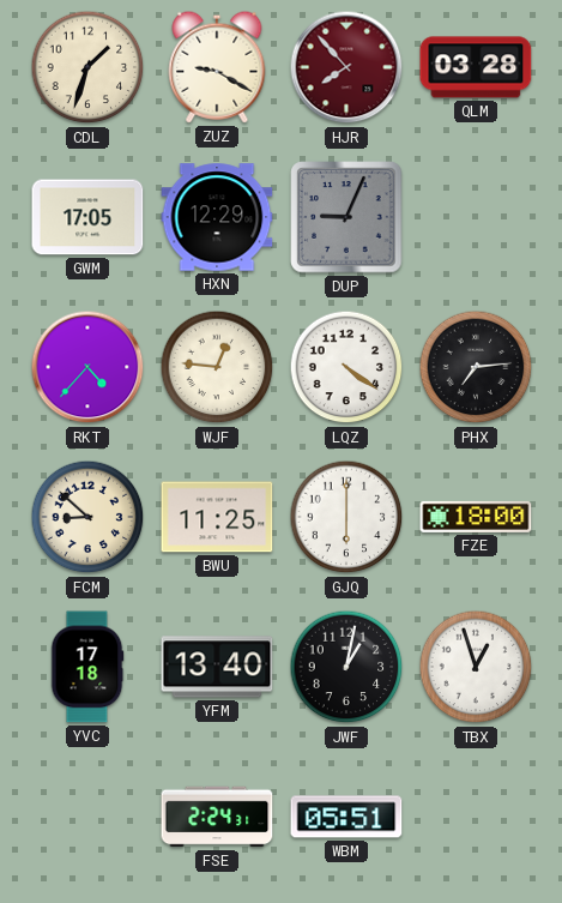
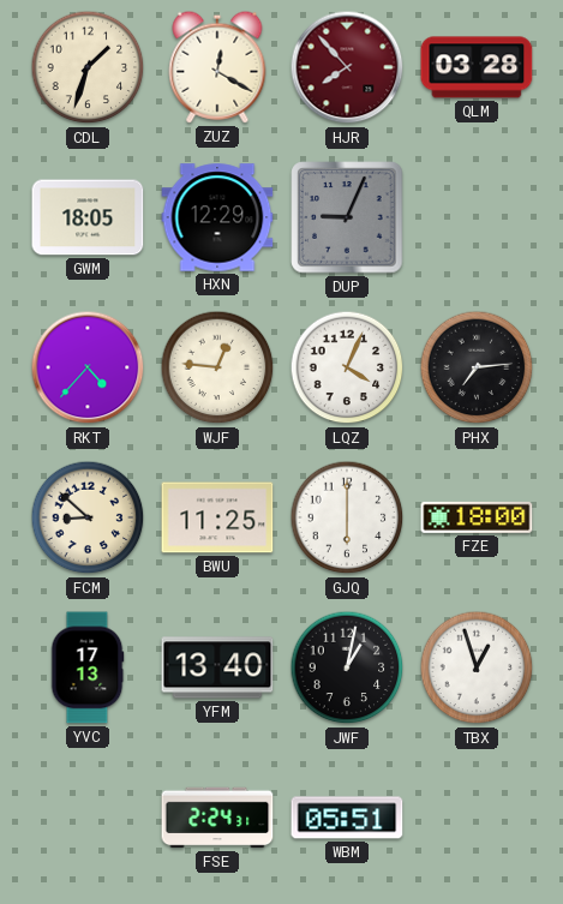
ZUZ: 9:20 -> 12:20
GWM: 17:05 -> 18:05
LQZ: 4:21 -> 4:04
YVC: 17:18 -> 17:13
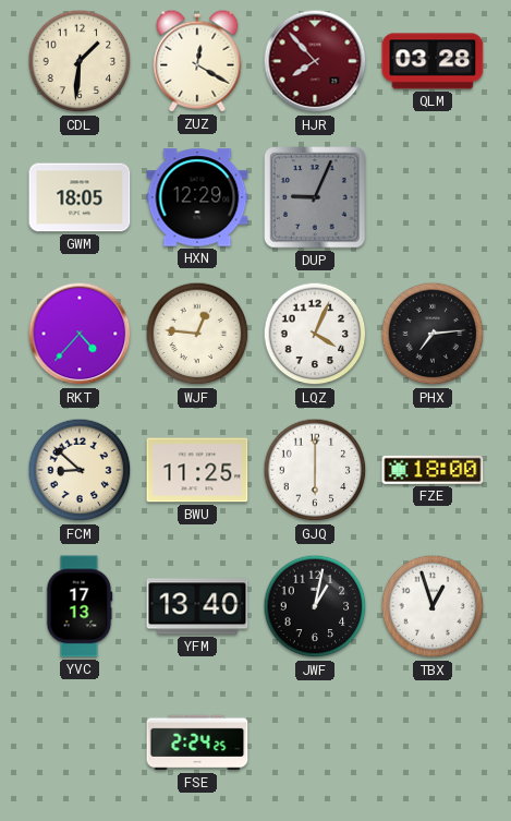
CDL: 1:33 -> 1:31
FSE: 2:24:31 -> 2:24:25
WBM: 05:51 -> none
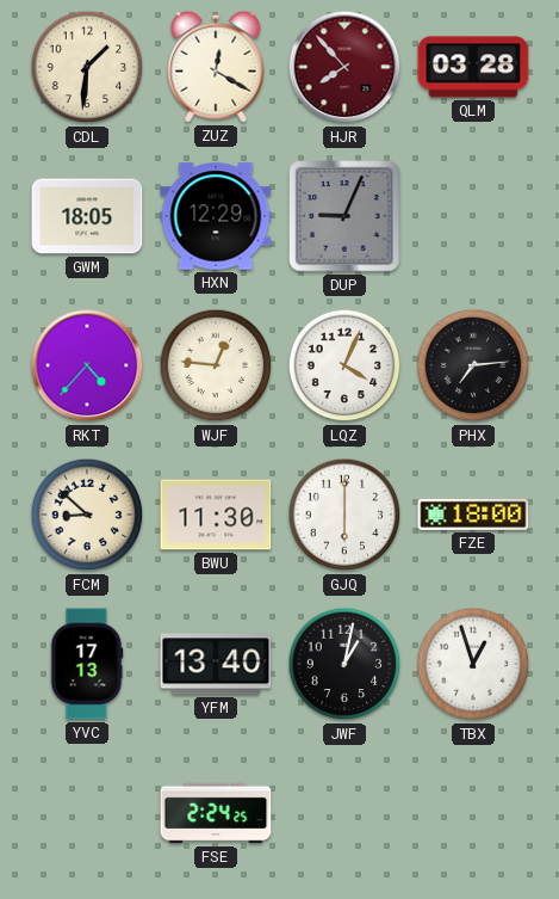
BWU: 11:25 -> 11:30
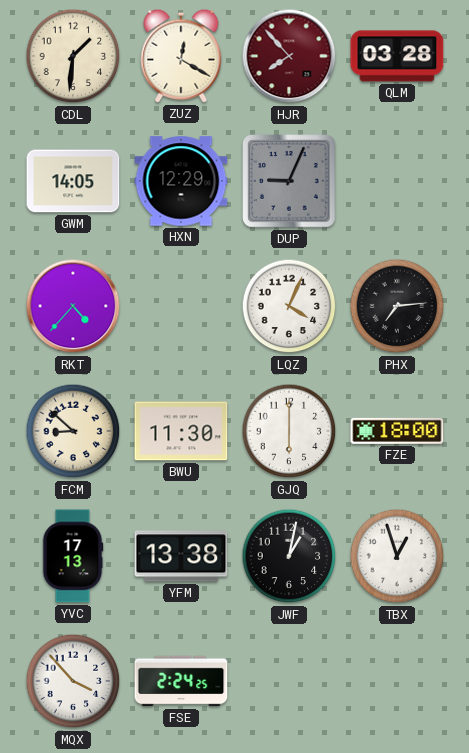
GWM: 18:05 -> 14:05
WJF: 12:46 -> none
YFM: 13:40 -> 13:38
MQX: none -> 3:53
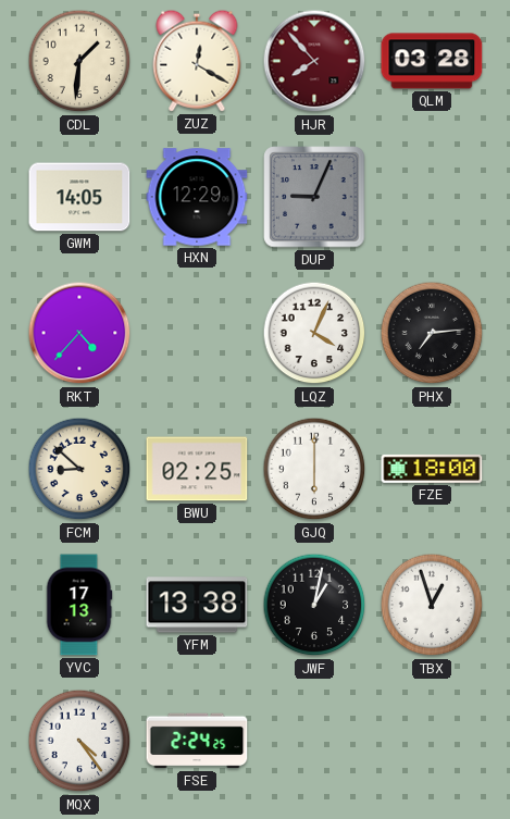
BWU: 11:30 -> 02:25
MQX: 3:53 -> 4:24
